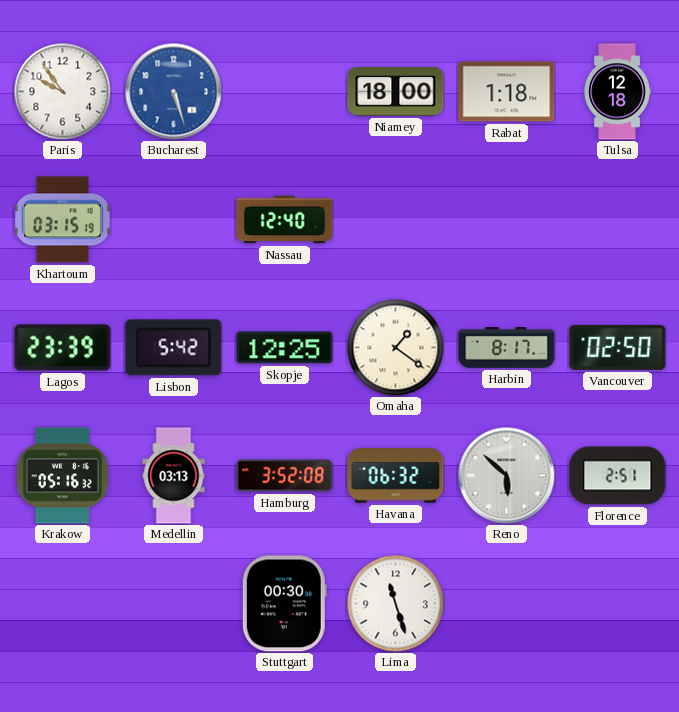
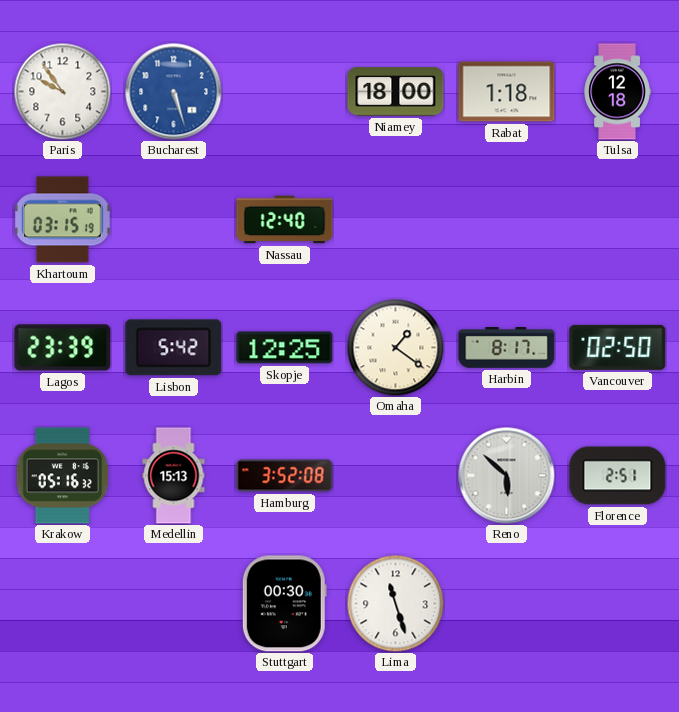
Medellin: 03:13 -> 15:13
Havana: 06:32 -> none
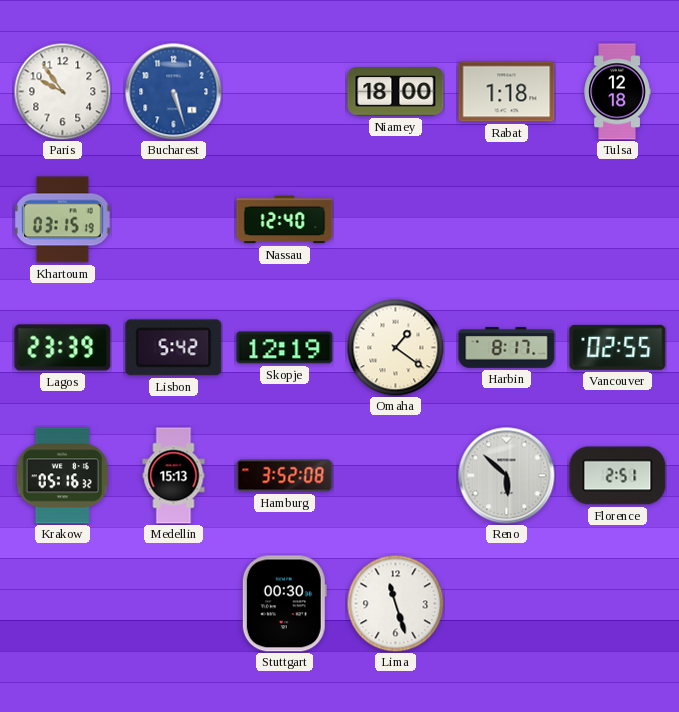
Skopje: 12:25 -> 12:19
Vancouver: 02:50 -> 02:55
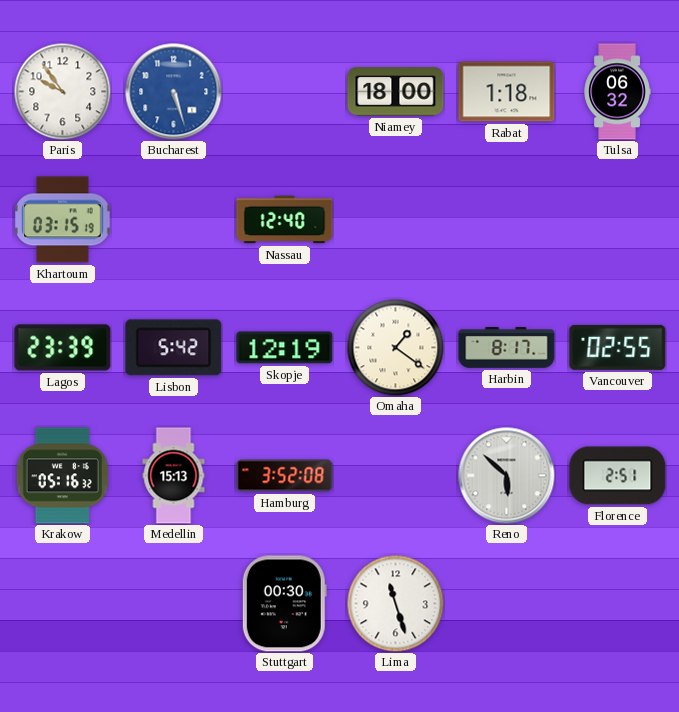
Tulsa: 12:18 -> 06:32
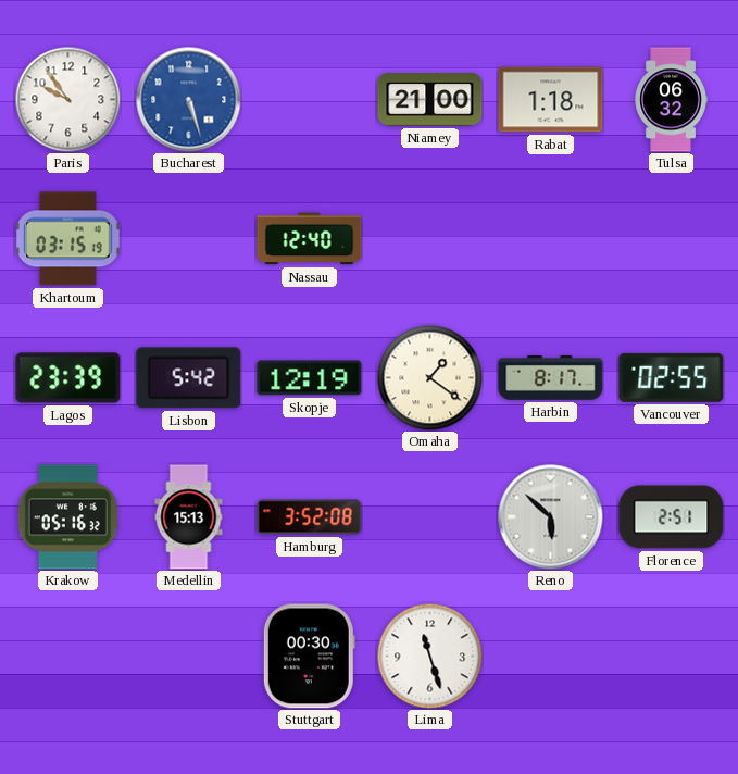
Niamey: 18:00 -> 21:00
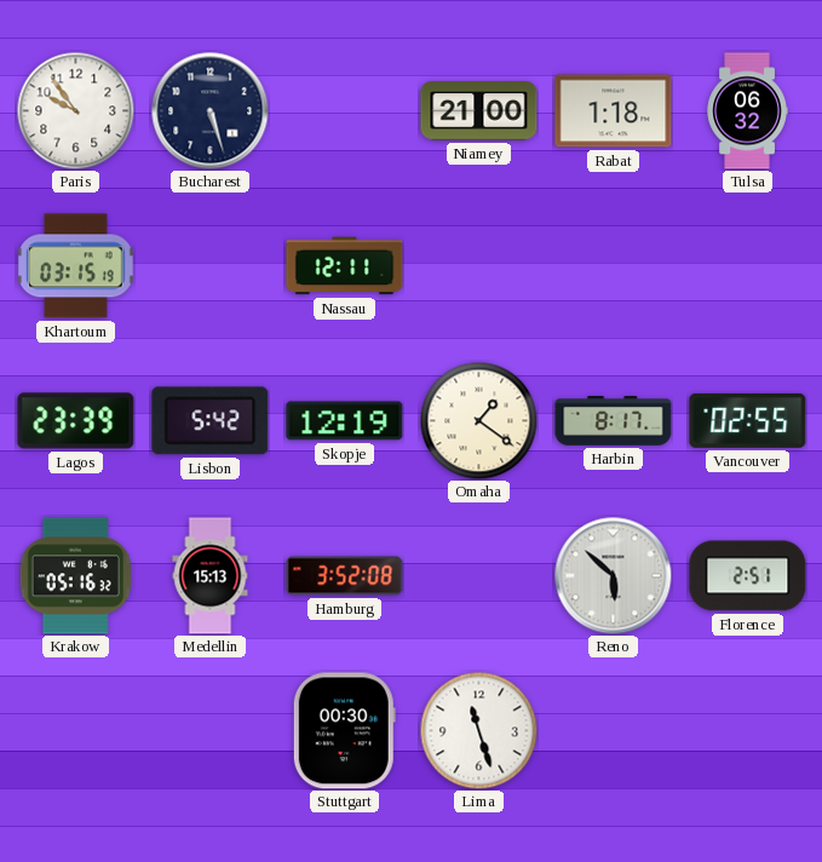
Bucharest dial: blue -> navy
Nassau: 12:40 -> 12:11
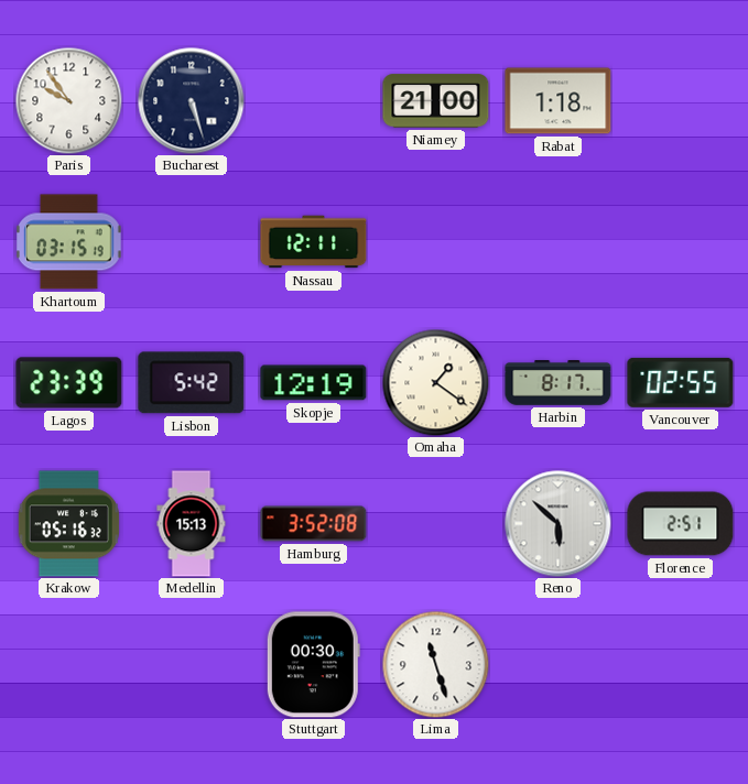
Tulsa: 06:32 -> none
